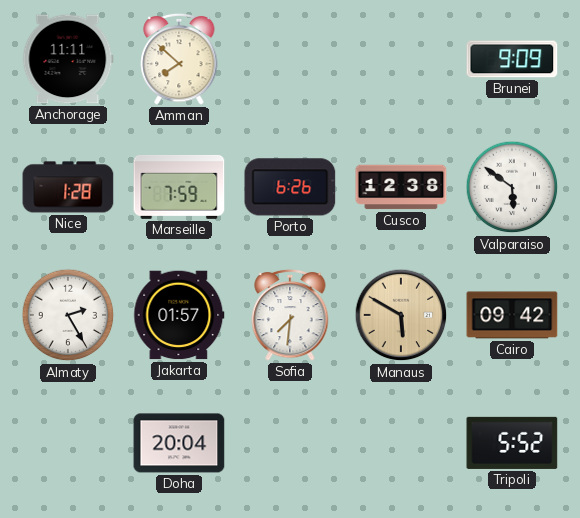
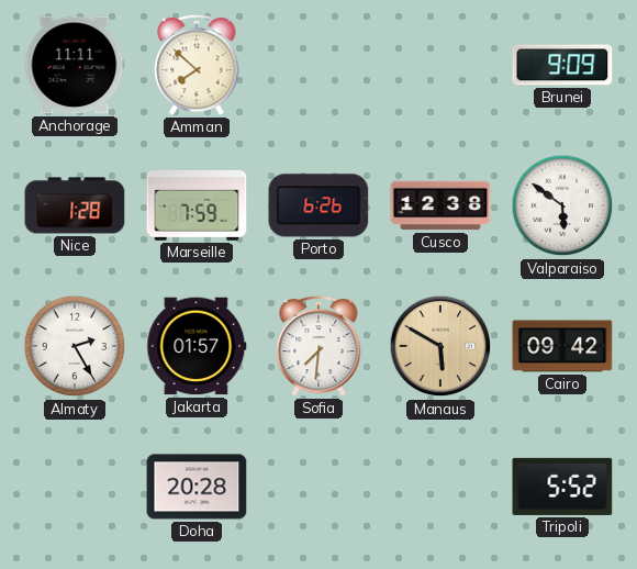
Doha: 20:04 -> 20:28
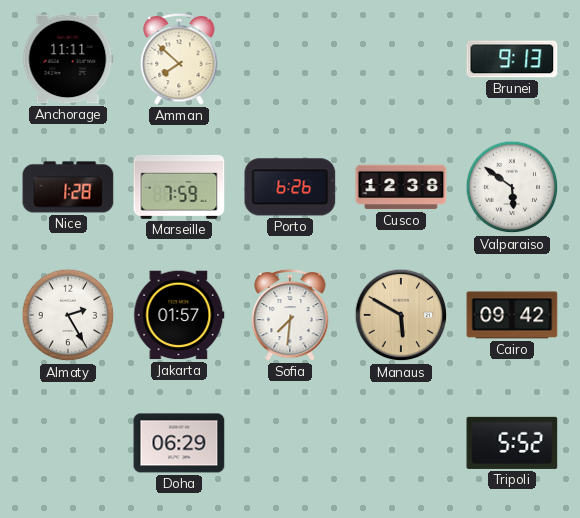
Brunei: 9:09 -> 9:13
Doha: 20:28 -> 06:29
